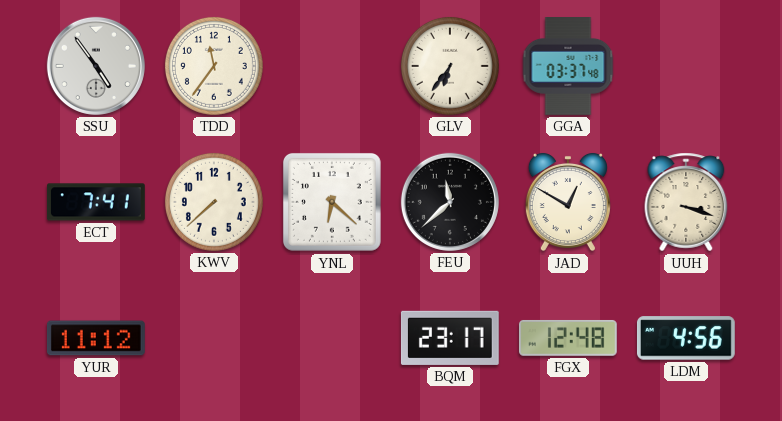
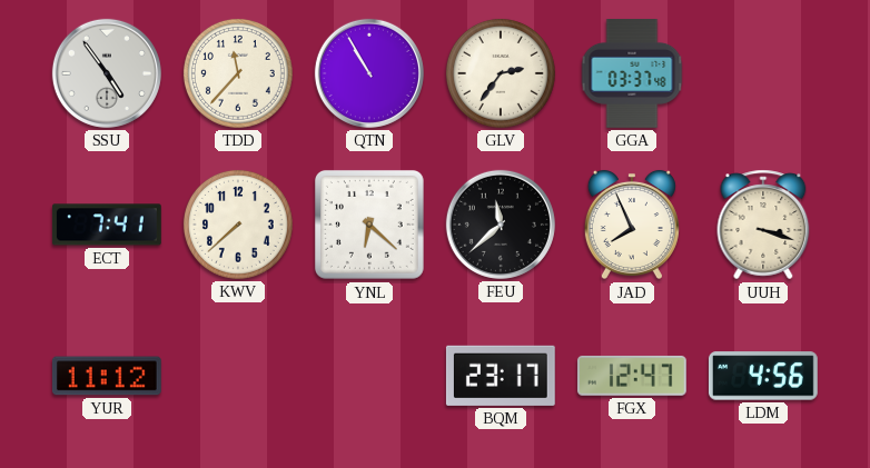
TDD: 11:36 -> 11:37
QTN: none -> 10:55
GLV: 6:36 -> 2:36
JAD: 12:50 -> 7:56
FGX: 12:48 -> 12:47
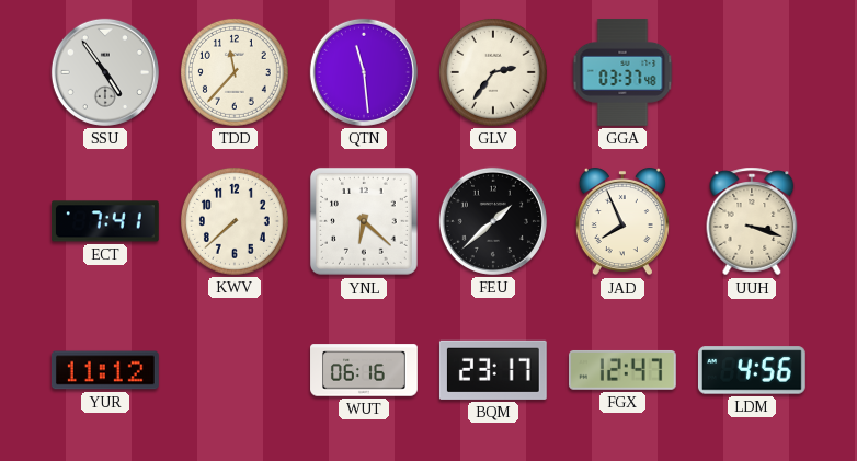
QTN: 10:55 -> 11:29
FEU: 11:38 -> 1:38
WUT: none -> 06:16
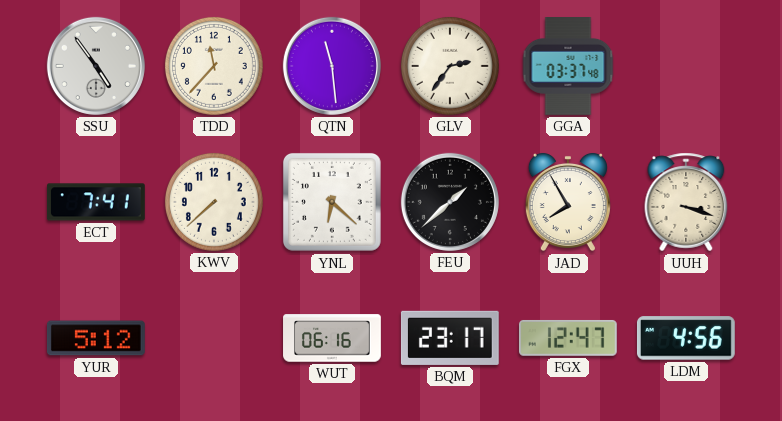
JAD: 7:56 -> 7:55
YUR: 11:12 -> 5:12
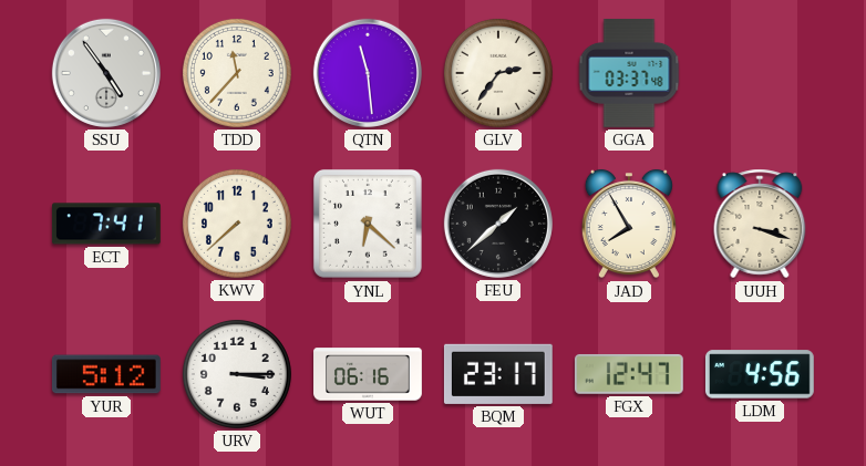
URV: none -> 3:15
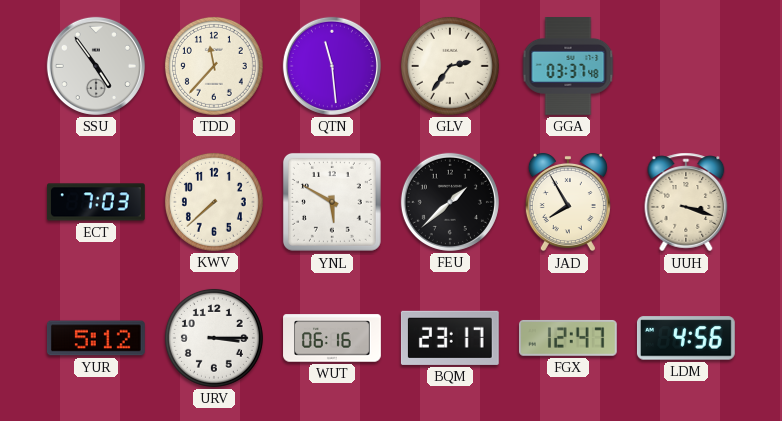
ECT: 7:41 -> 7:03
YNL: 6:22 -> 5:50
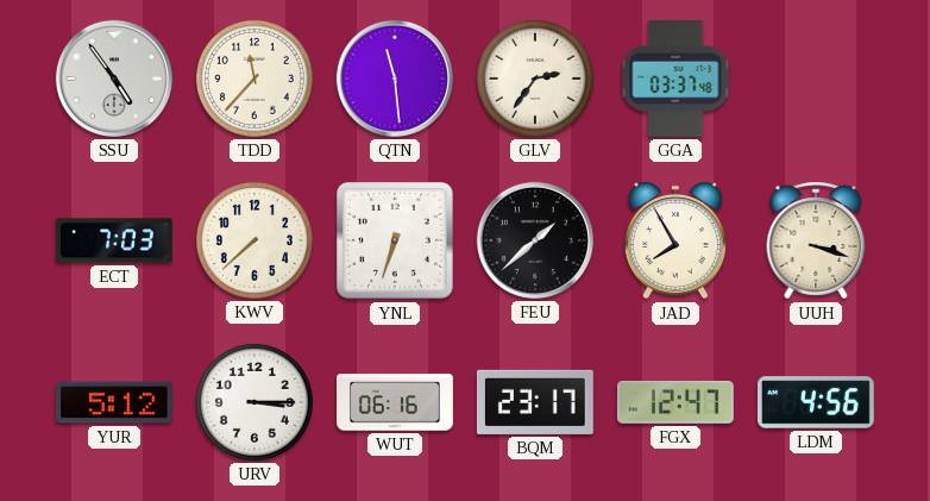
YNL: 5:50 -> 6:33
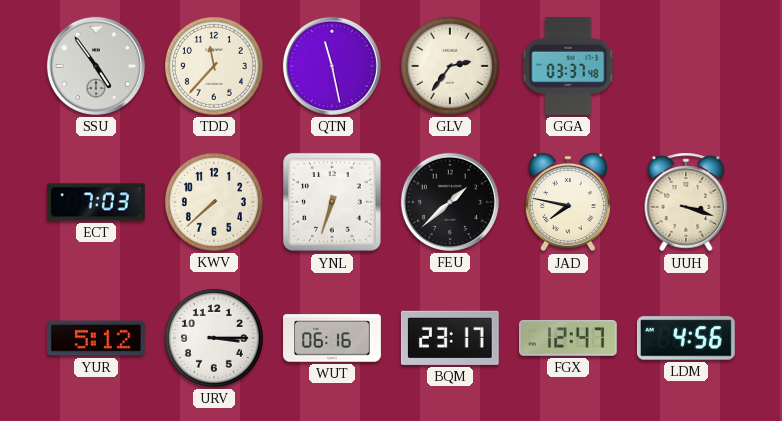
QTN: 11:29 -> 11:28
JAD: 7:55 -> 7:47
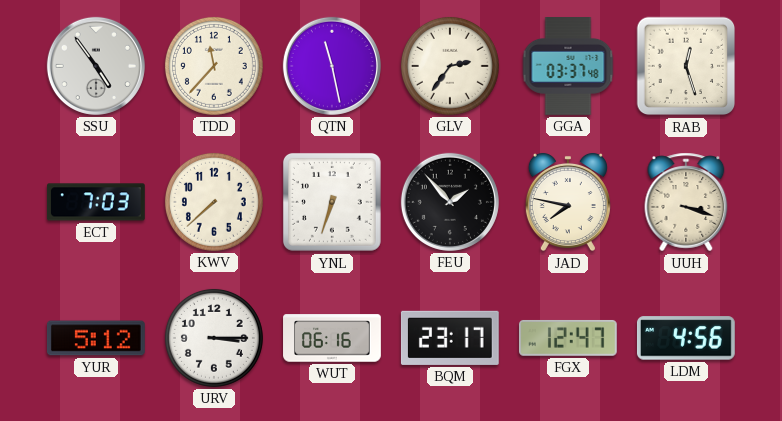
RAB: none -> 12:27
FEU: 1:38 -> 1:53
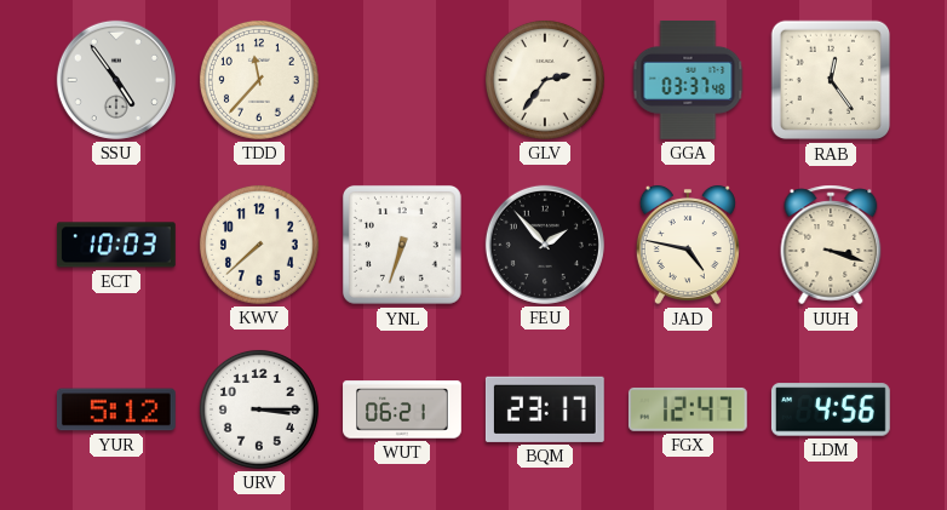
QTN: 11:28 -> none
RAB: 12:27 -> 12:24
ECT: 7:03 -> 10:03
JAD: 7:47 -> 4:47
WUT: 06:16 -> 06:21
